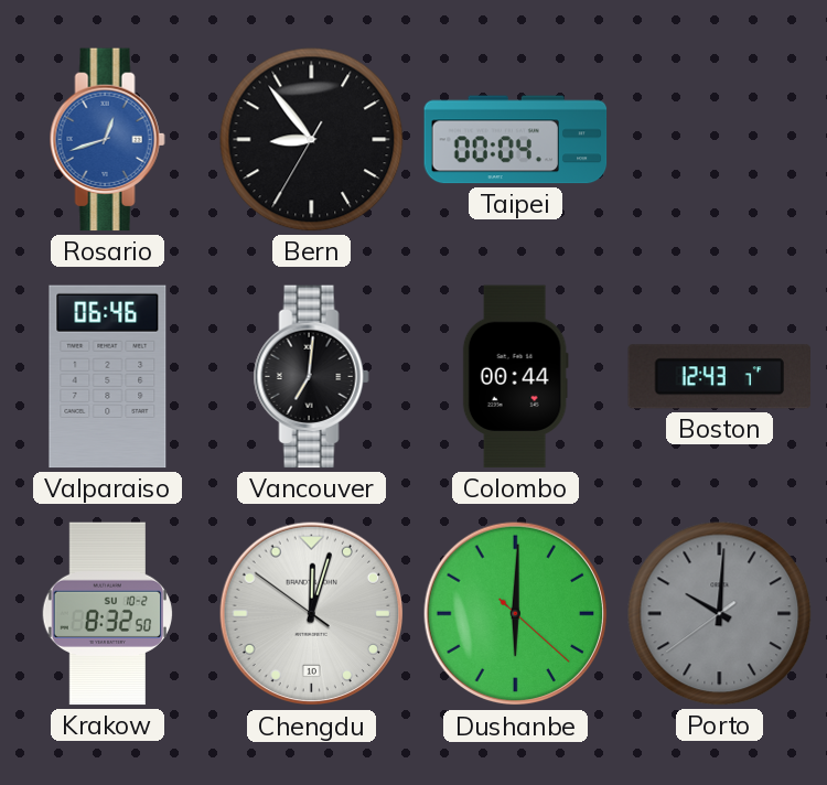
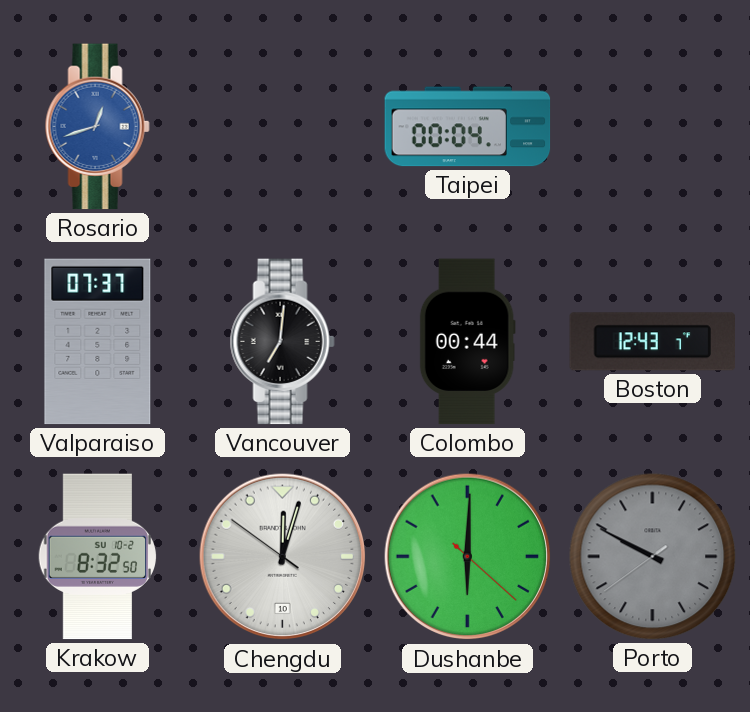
Bern: 8:53 -> none
Valparaiso: 06:46 -> 07:37
Porto: 10:00 -> 9:49
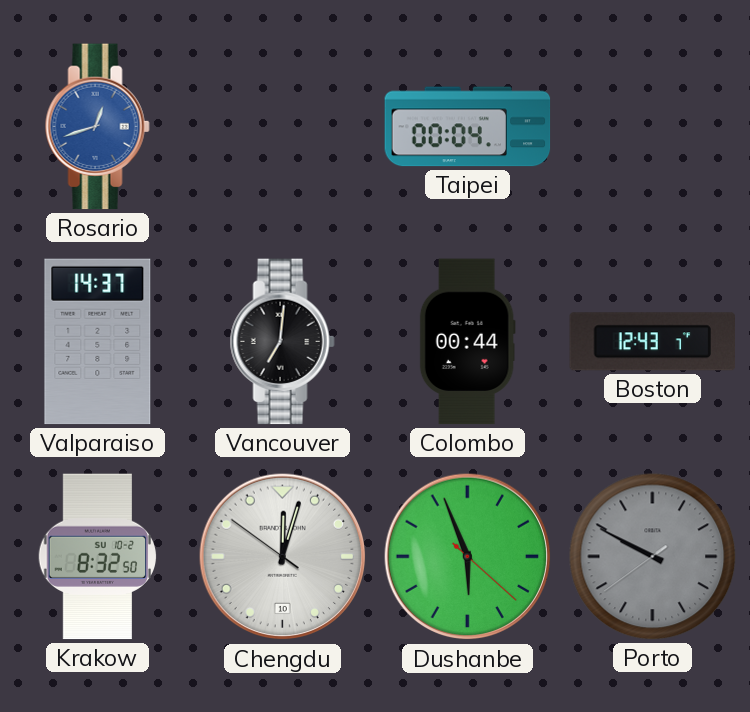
Valparaiso: 07:37 -> 14:37
Dushanbe: 6:00 -> 5:56
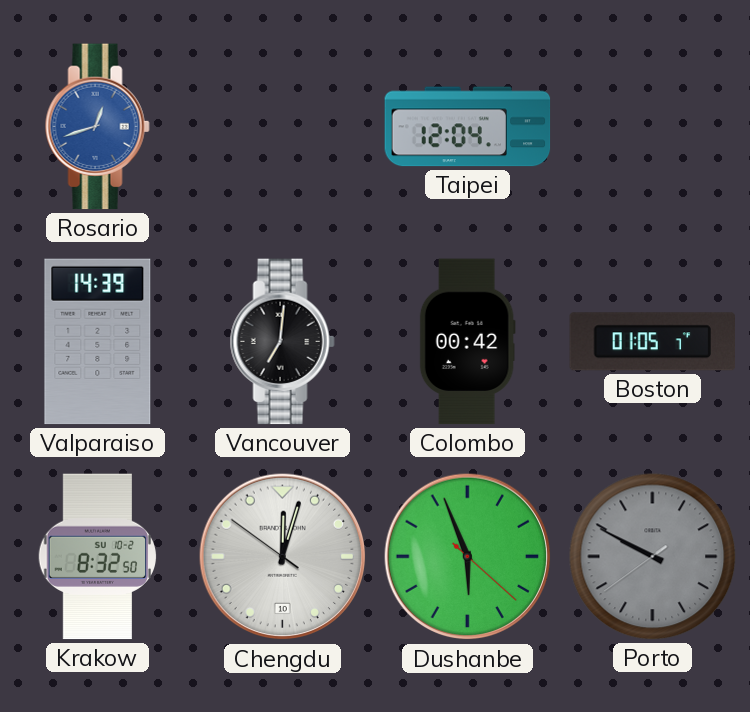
Taipei: 00:04 -> 12:04
Valparaiso: 14:37 -> 14:39
Colombo: 00:44 -> 00:42
Boston: 12:43 -> 01:05
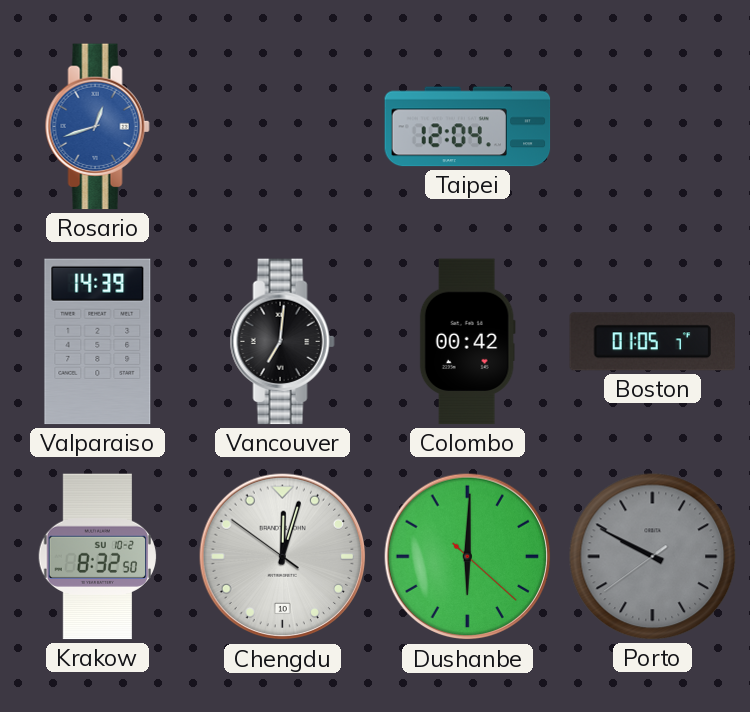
Dushanbe: 5:56 -> 6:00
